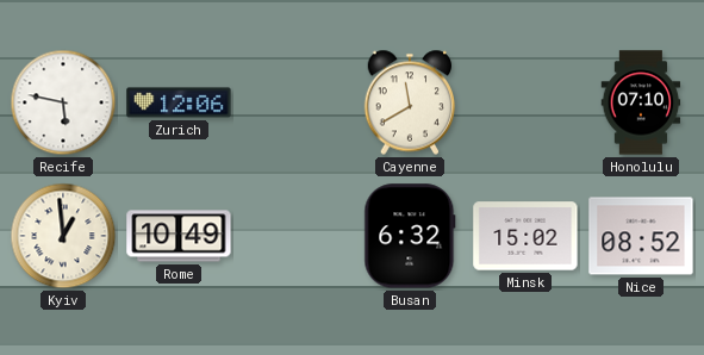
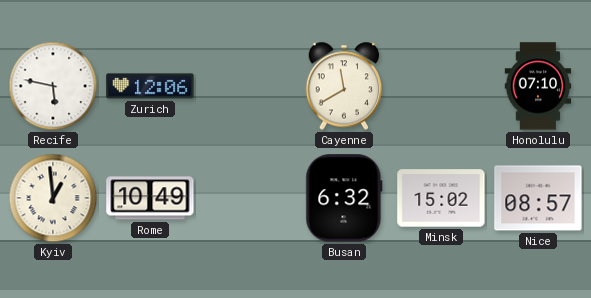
Nice: 08:52 -> 08:57
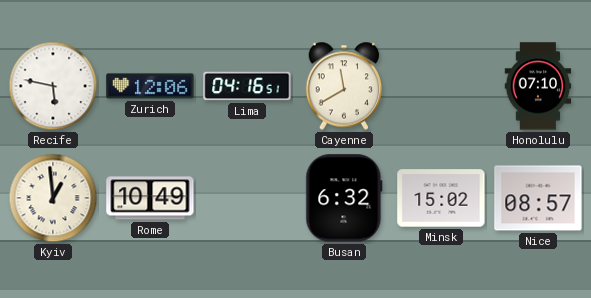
Lima: none -> 04:16
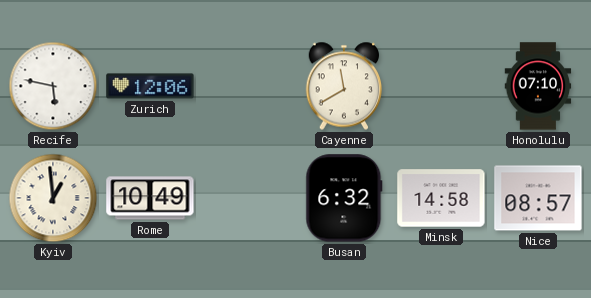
Lima: 04:16 -> none
Minsk: 15:02 -> 14:58
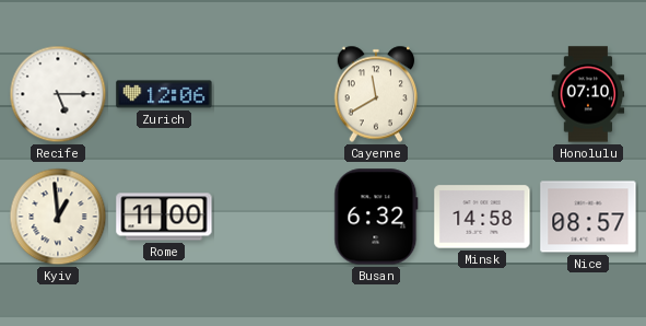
Recife: 5:47 -> 5:15
Rome: 10:49 -> 11:00
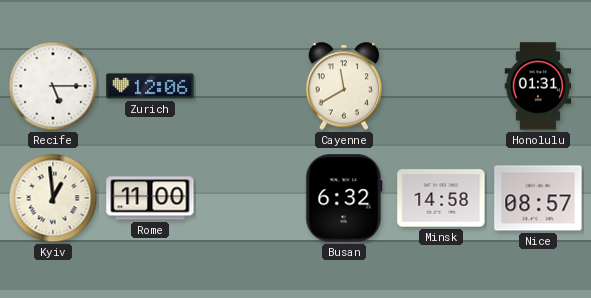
Honolulu: 07:10 -> 01:31
